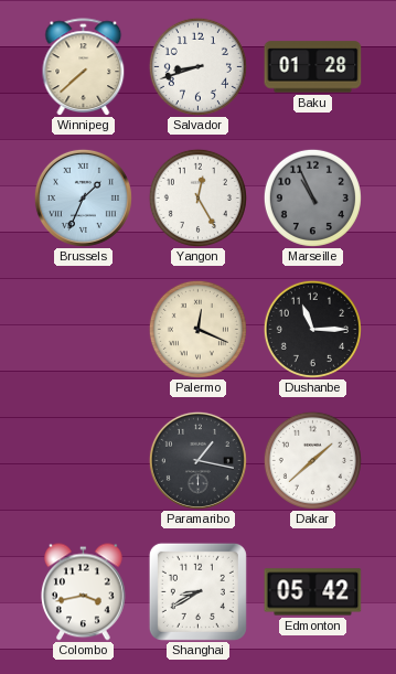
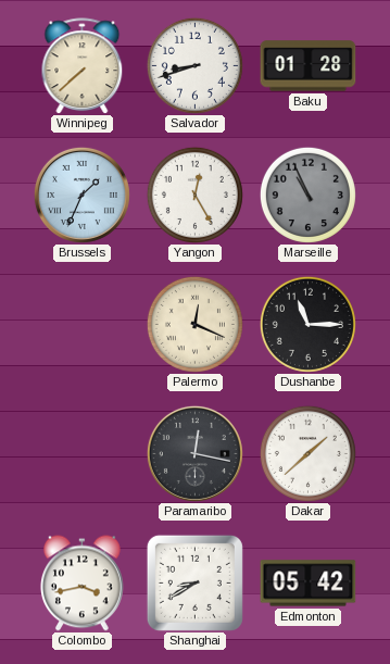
Paramaribo: 1:17 -> 12:17
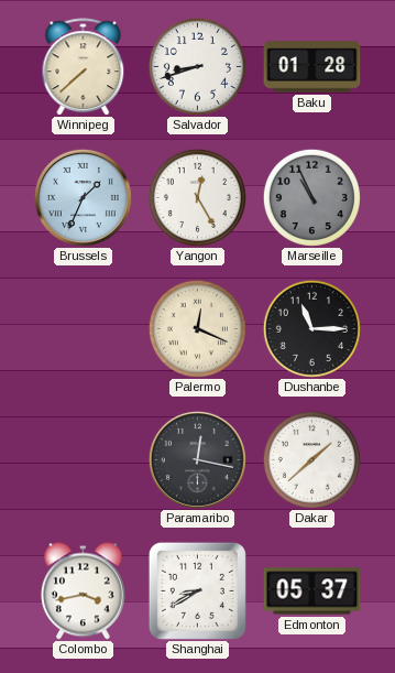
Edmonton: 05:42 -> 05:37
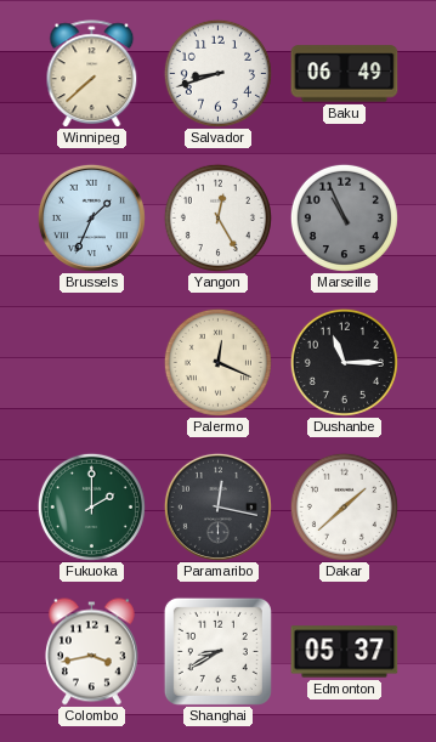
Baku: 01:28 -> 06:49
Fukuoka: none -> 2:00
